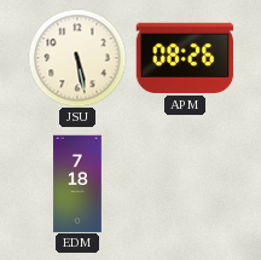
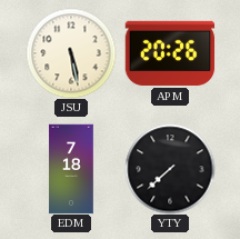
APM: 08:26 -> 20:26
YTY: none -> 7:38
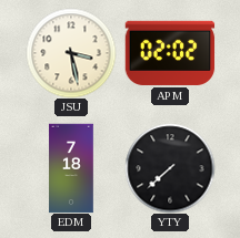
JSU: 5:28 -> 3:28
APM: 20:26 -> 02:02
